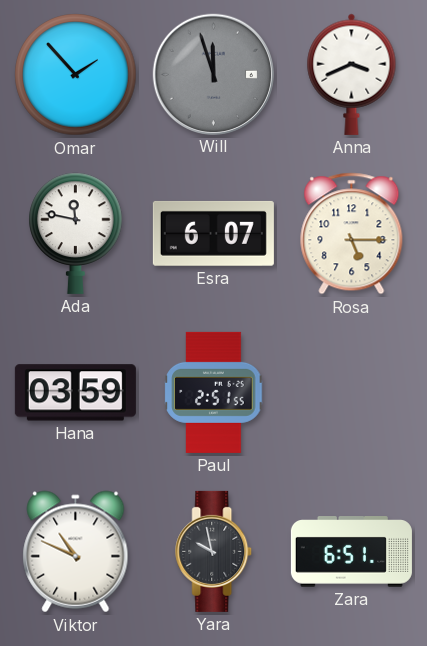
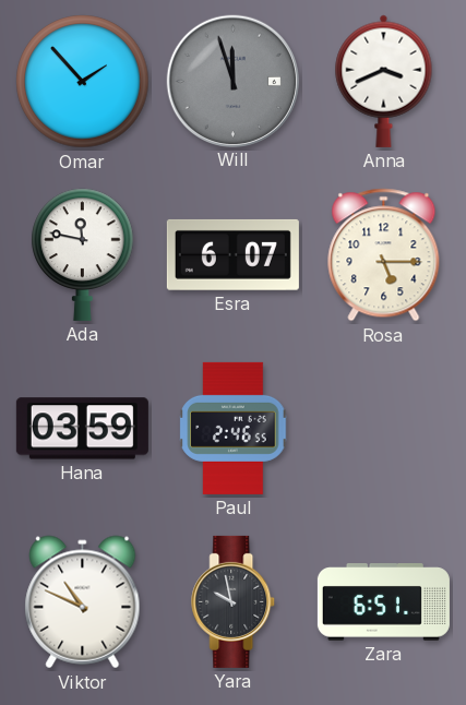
Paul: 2:51 -> 2:46
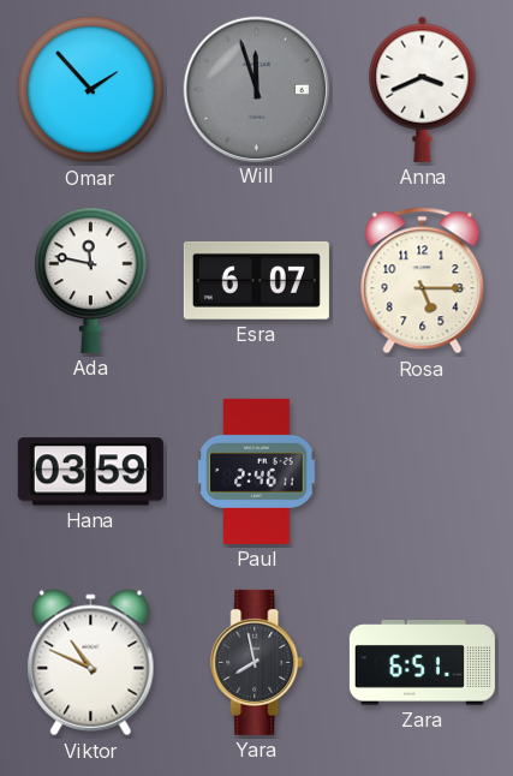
Paul: 2:46:55 -> 2:46:11
Yara: 9:58 -> 7:58
